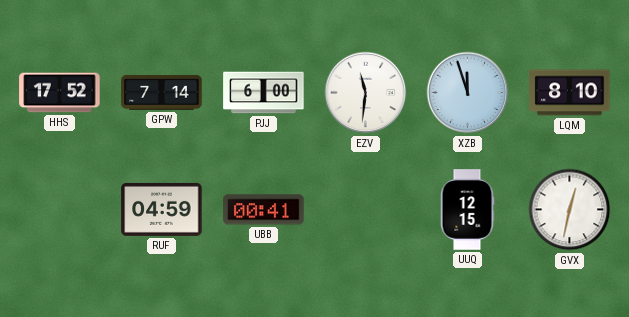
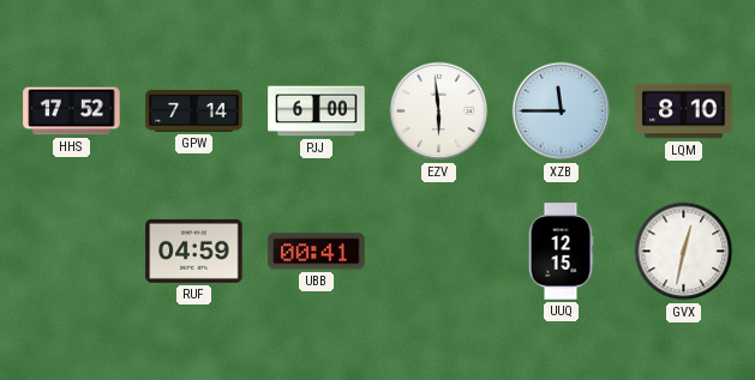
EZV: 11:31 -> 5:59
XZB: 11:57 -> 11:45
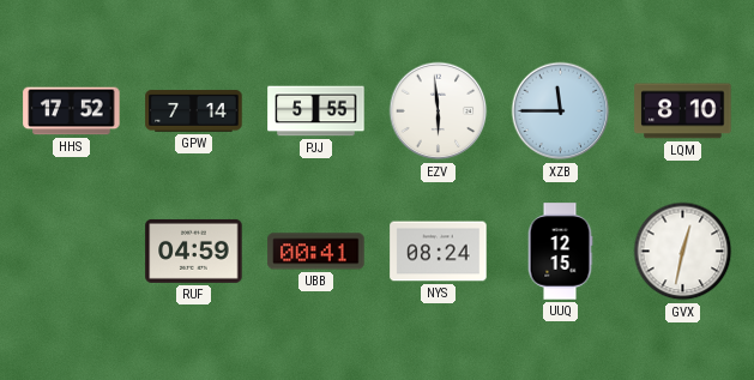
PJJ: 6:00 -> 5:55
NYS: none -> 08:24
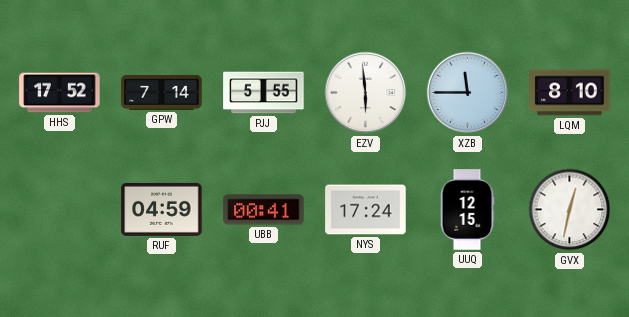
NYS: 08:24 -> 17:24
